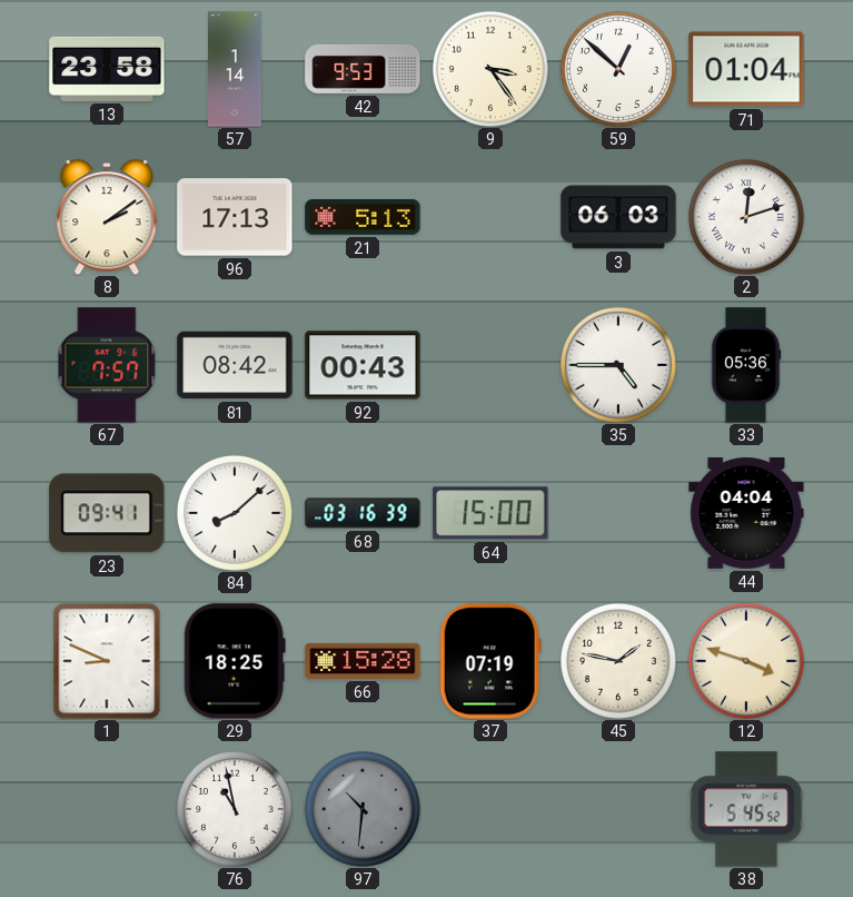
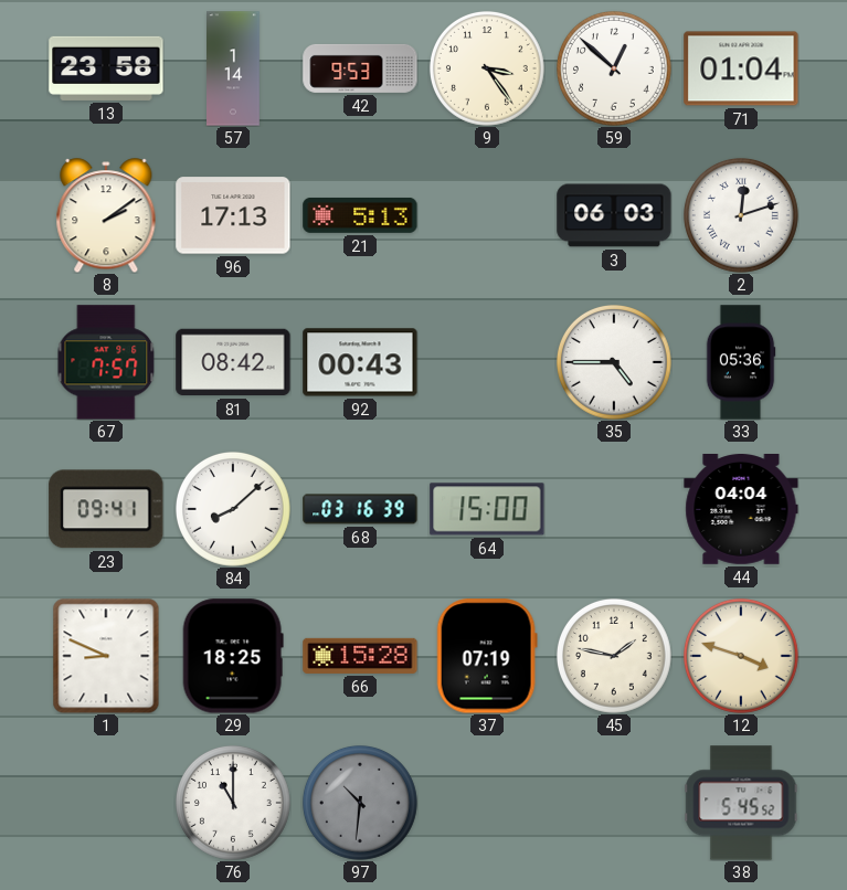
76: 10:58 -> 11:00
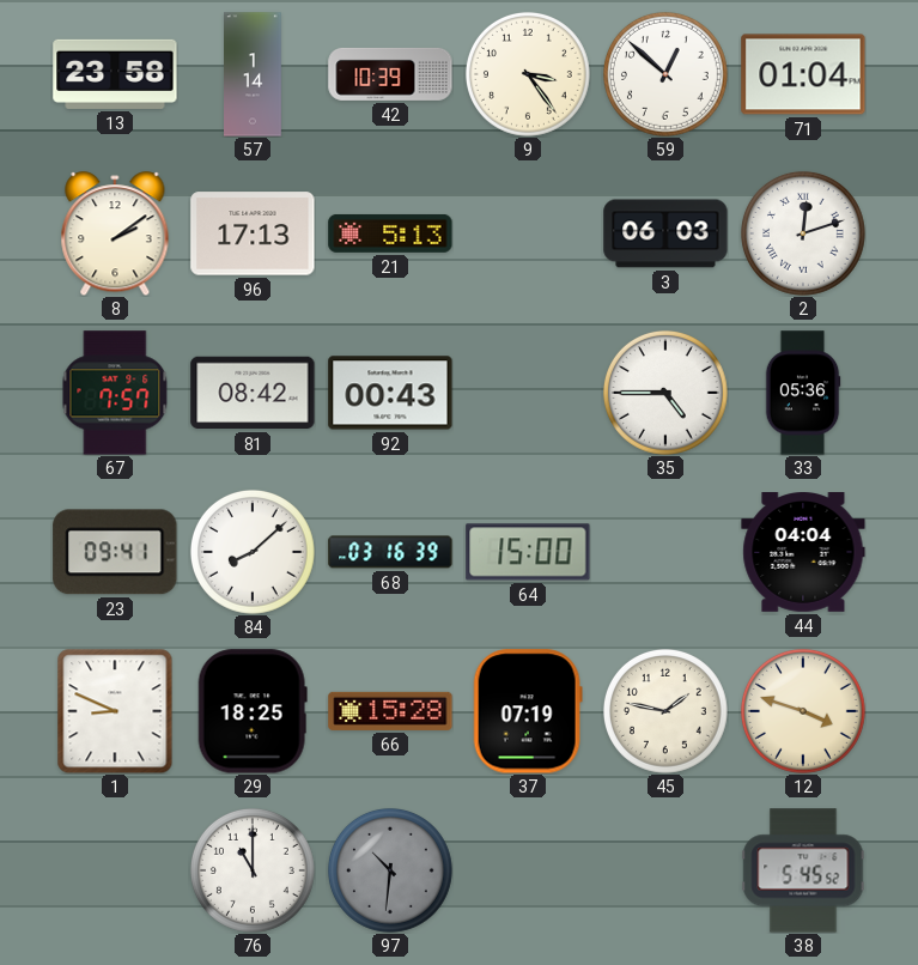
42: 9:53 -> 10:39
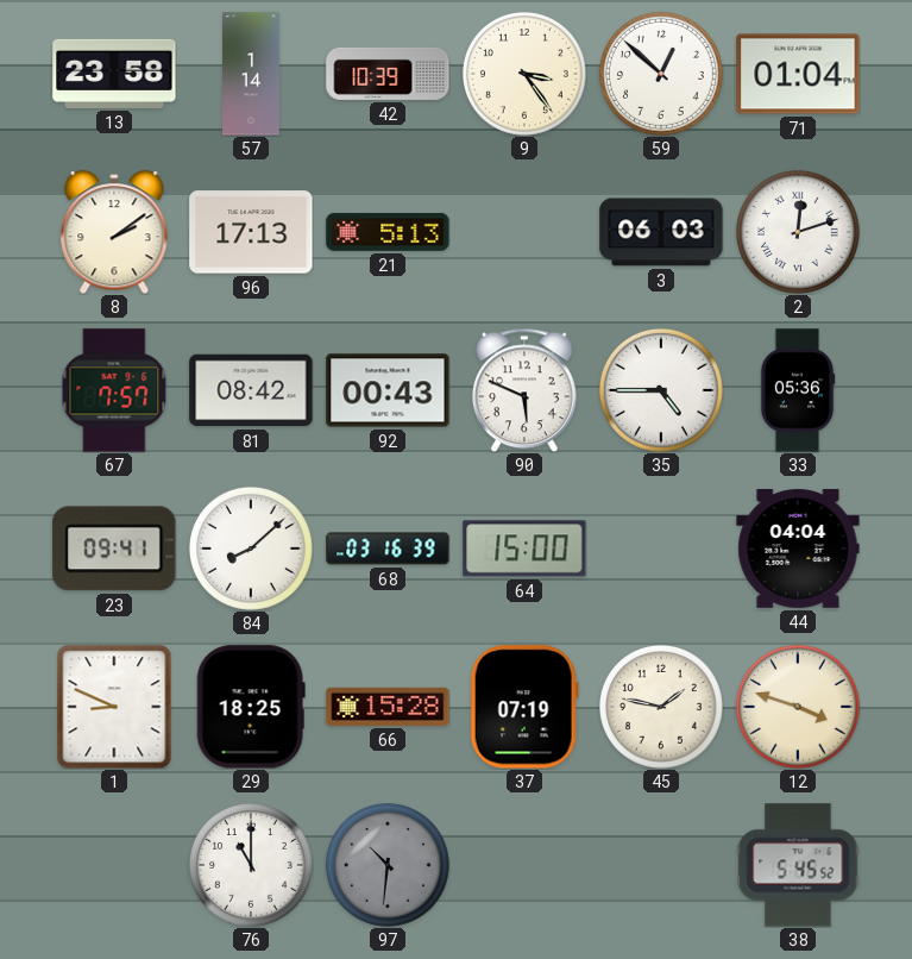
90: none -> 5:49
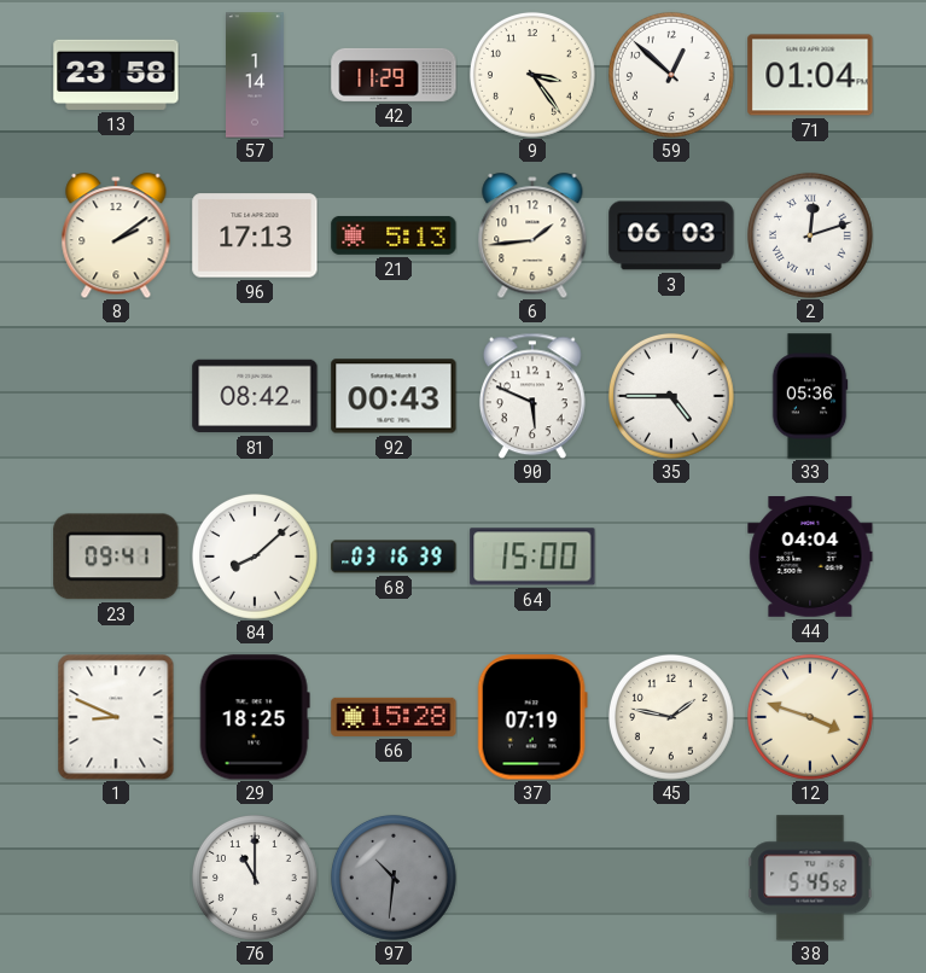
42: 10:39 -> 11:29
6: none -> 1:44
67: 7:57 -> none
